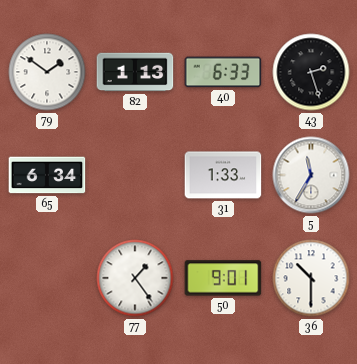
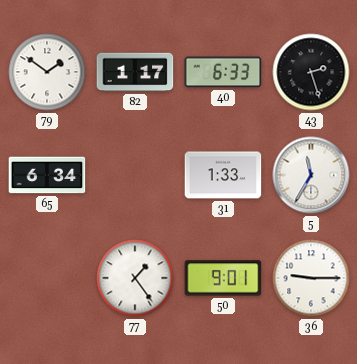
82: 1:13 -> 1:17
36: 10:30 -> 9:15
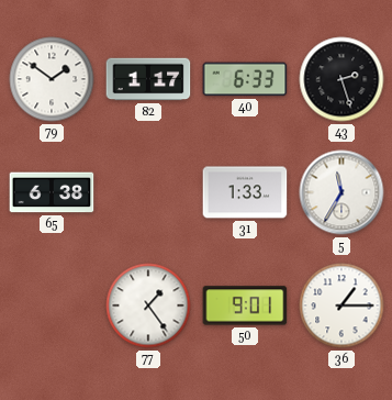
65: 6:34 -> 6:38
36: 9:15 -> 1:15
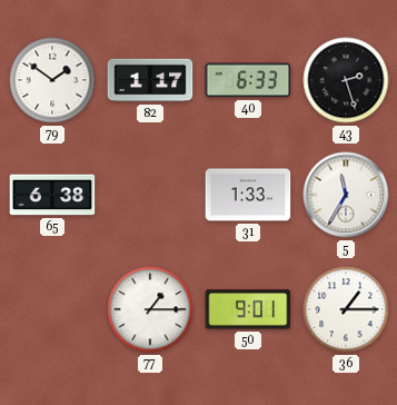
77: 1:24 -> 1:15
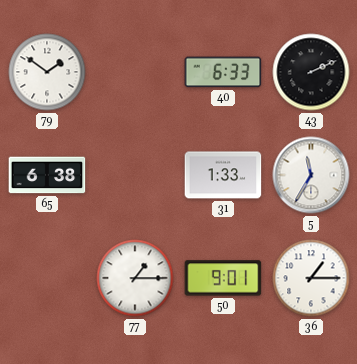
82: 1:17 -> none
43: 2:27 -> 2:11
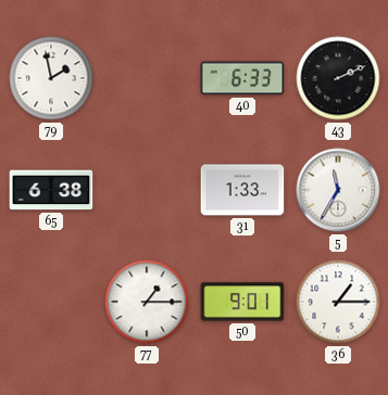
79: 1:51 -> 1:58
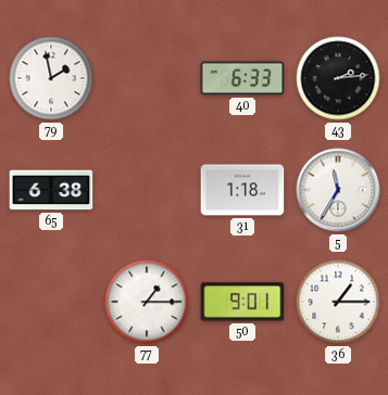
43: 2:11 -> 2:14
31: 1:33 -> 1:18
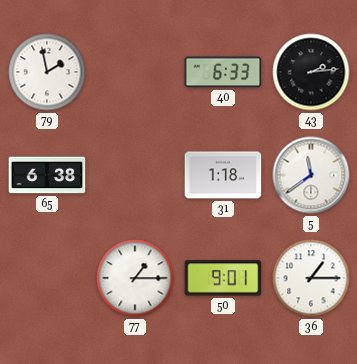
5: 11:35 -> 11:39
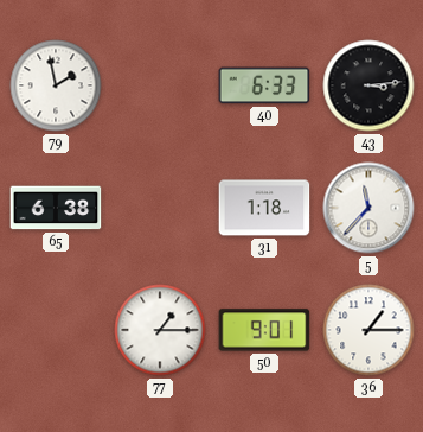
43: 2:14 -> 3:14
5: 11:39 -> 11:37
